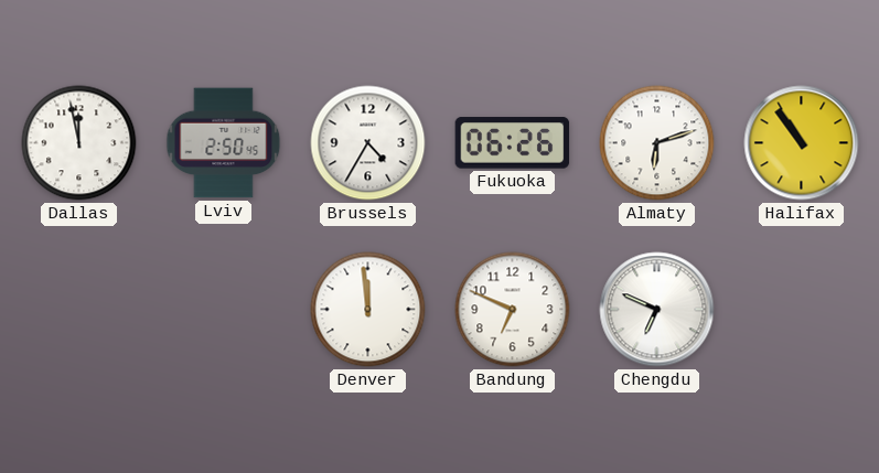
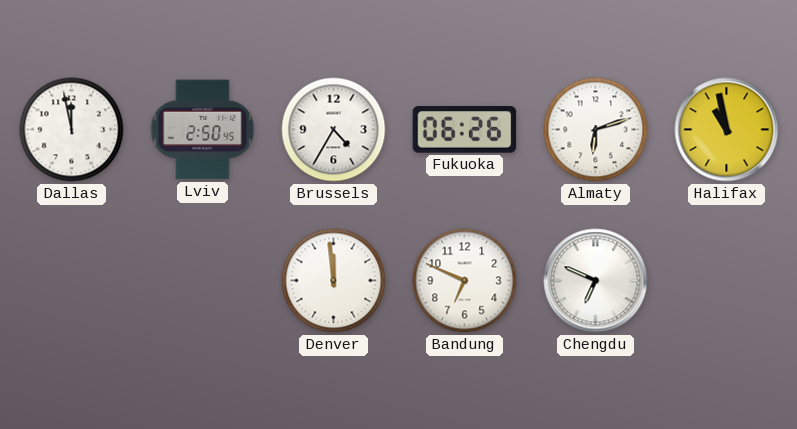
Halifax: 10:54 -> 10:58
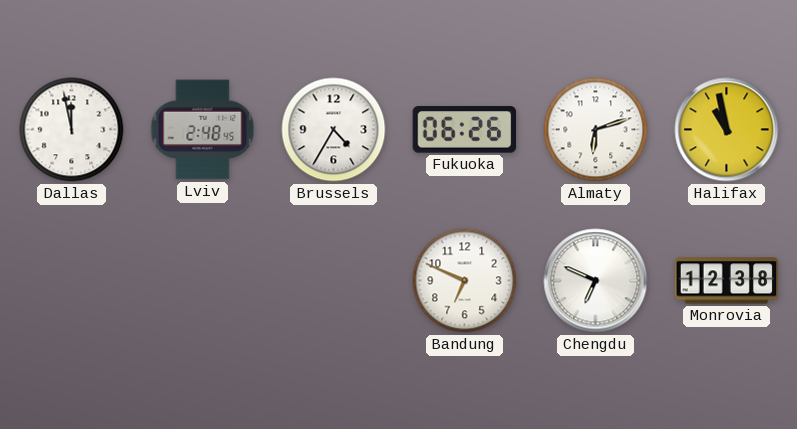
Lviv: 2:50 -> 2:48
Denver: 11:59 -> none
Monrovia: none -> 12:38
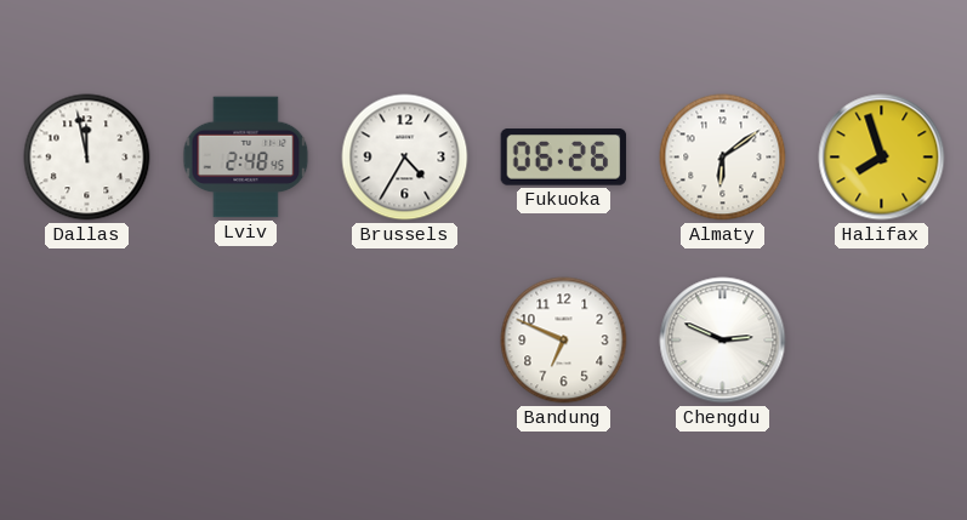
Almaty: 6:12 -> 6:09
Halifax: 10:58 -> 7:57
Chengdu: 6:49 -> 2:49
Monrovia: 12:38 -> none
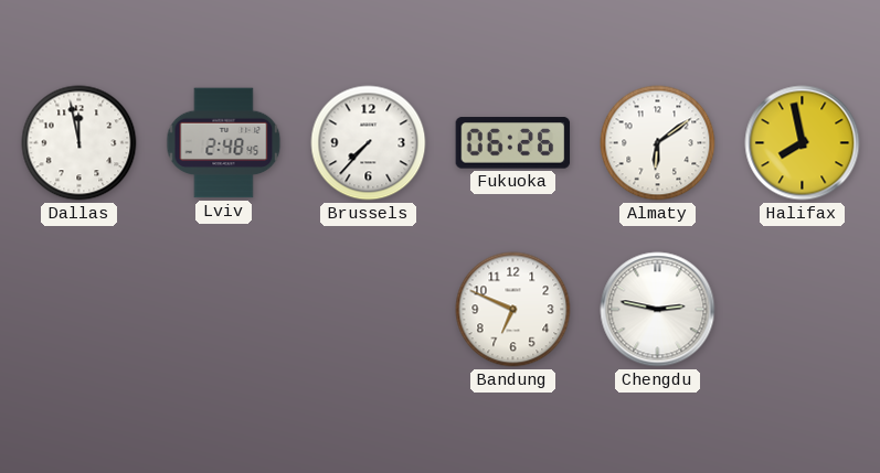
Brussels: 4:35 -> 7:37
Halifax: 7:57 -> 7:58
Chengdu: 2:49 -> 2:47
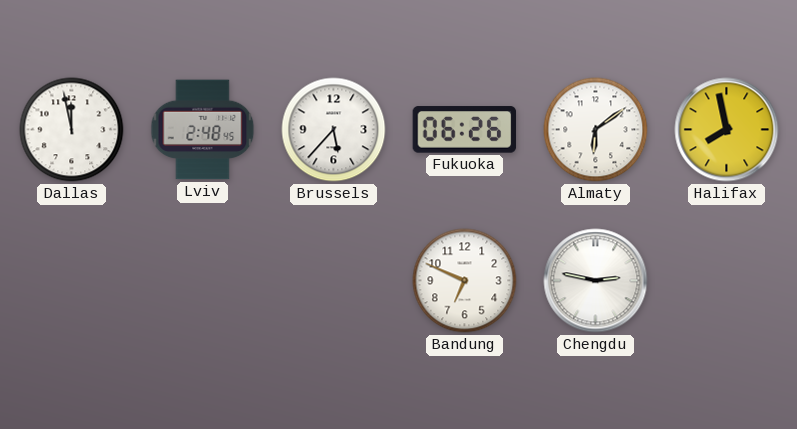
Brussels: 7:37 -> 5:37
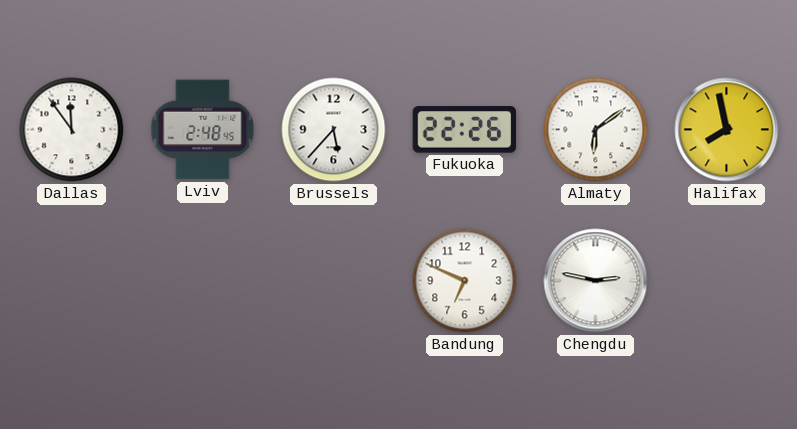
Dallas: 11:58 -> 11:54
Fukuoka: 06:26 -> 22:26
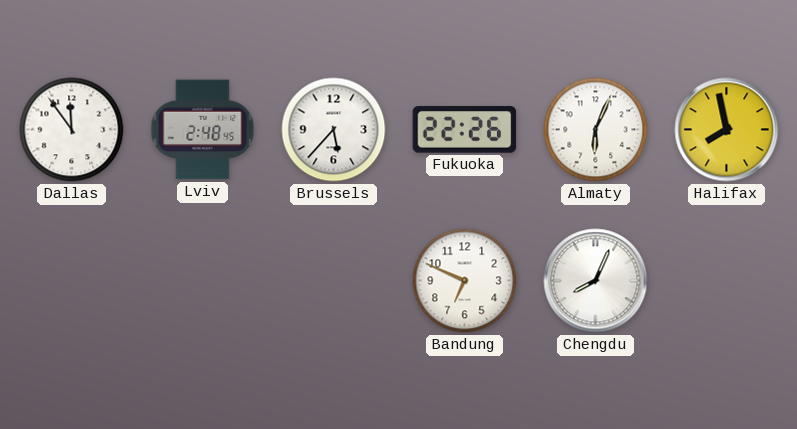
Almaty: 6:09 -> 6:04
Chengdu: 2:47 -> 8:04
